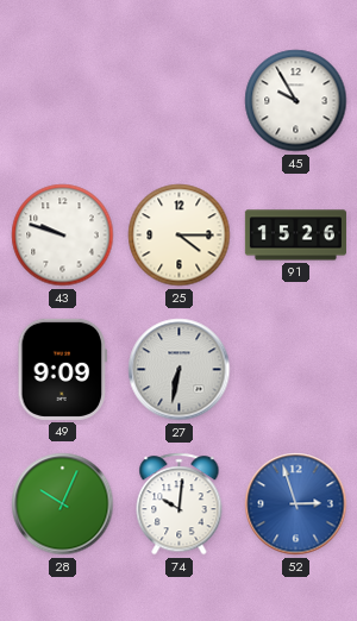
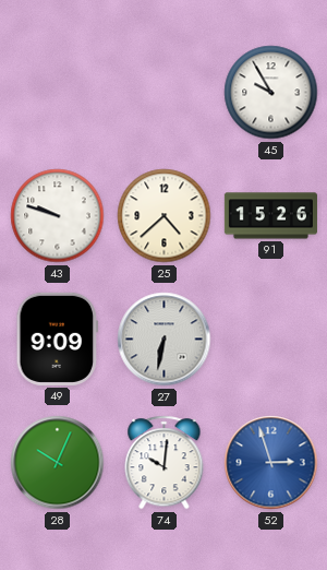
25: 4:15 -> 4:38
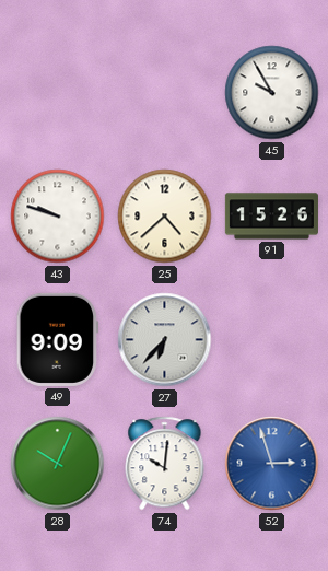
27: 6:32 -> 6:37
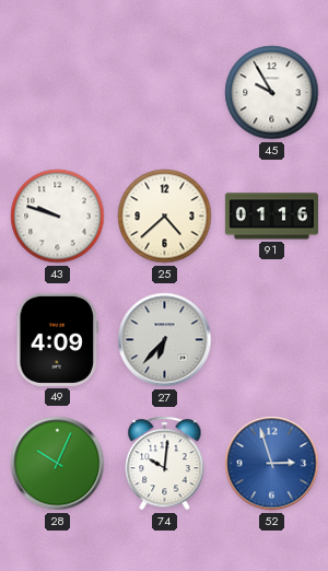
91: 15:26 -> 01:16
49: 9:09 -> 4:09
